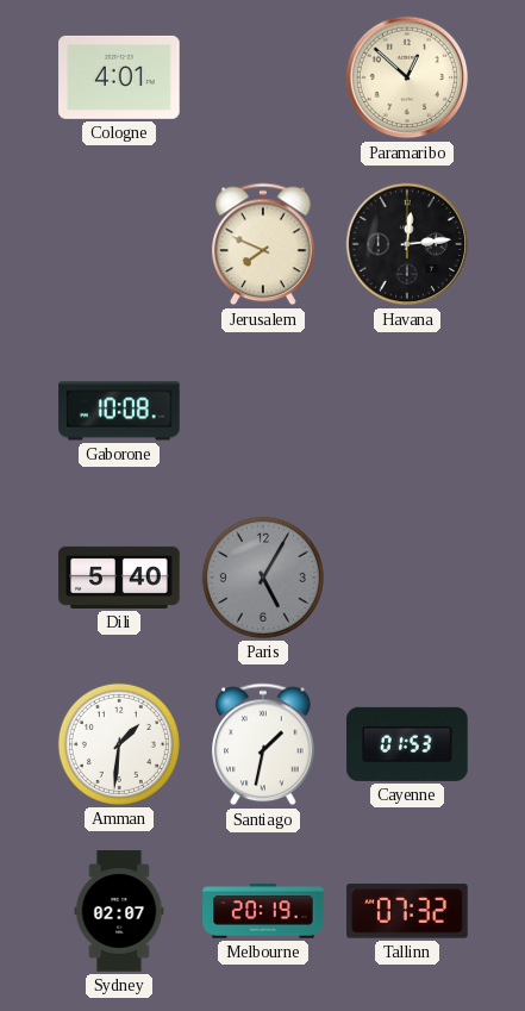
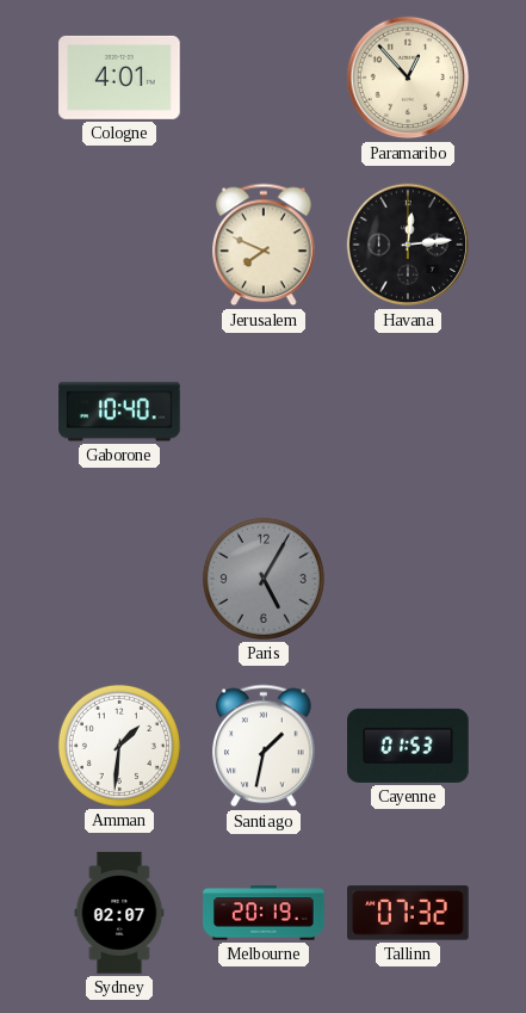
Paramaribo: 12:52 -> 12:53
Gaborone: 10:08 -> 10:40
Dili: 5:40 -> none
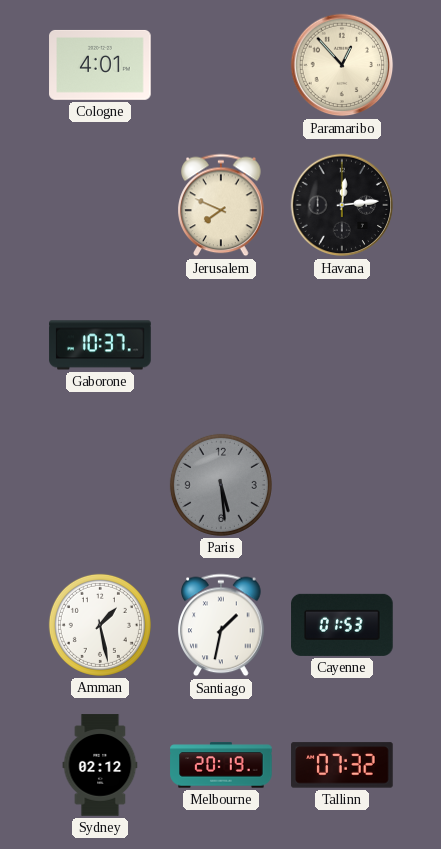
Gaborone: 10:40 -> 10:37
Paris: 5:05 -> 5:29
Amman: 1:31 -> 1:28
Sydney: 02:07 -> 02:12
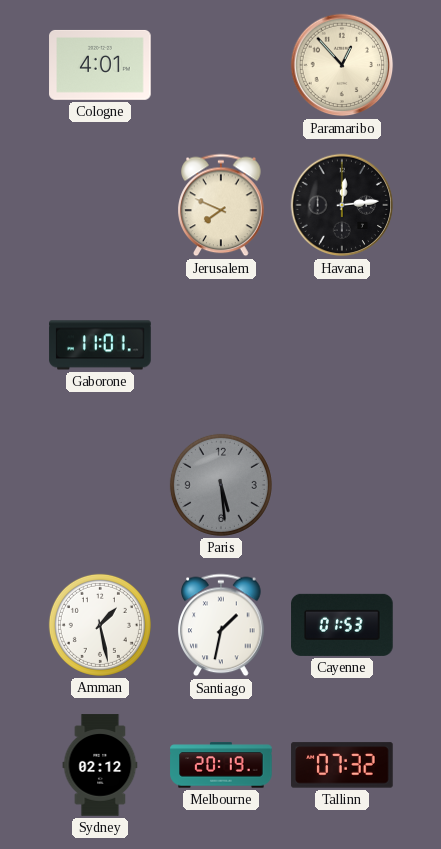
Gaborone: 10:37 -> 11:01
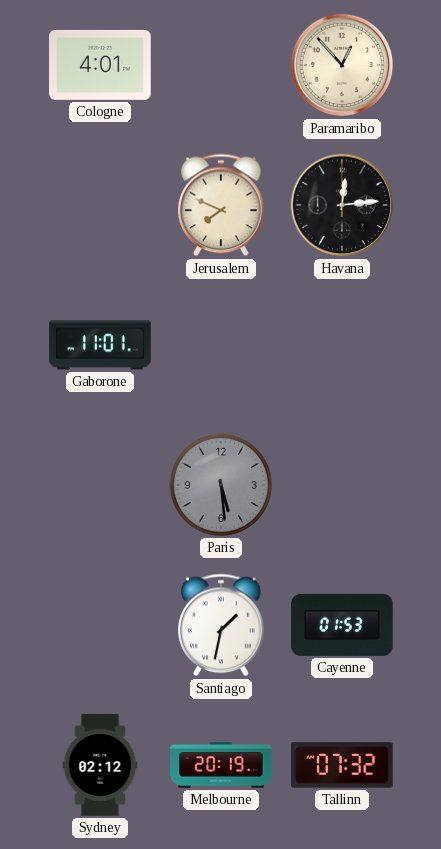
Amman: 1:28 -> none
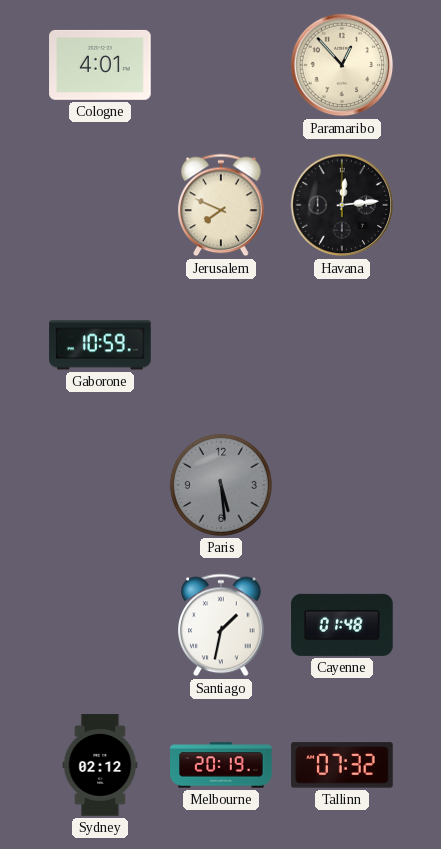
Gaborone: 11:01 -> 10:59
Cayenne: 01:53 -> 01:48
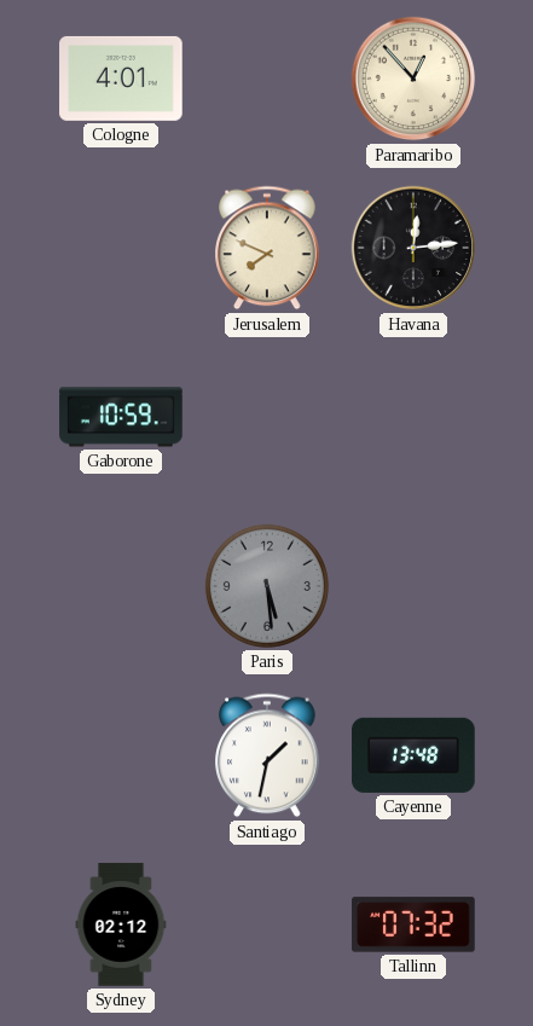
Cayenne: 01:48 -> 13:48
Melbourne: 20:19 -> none
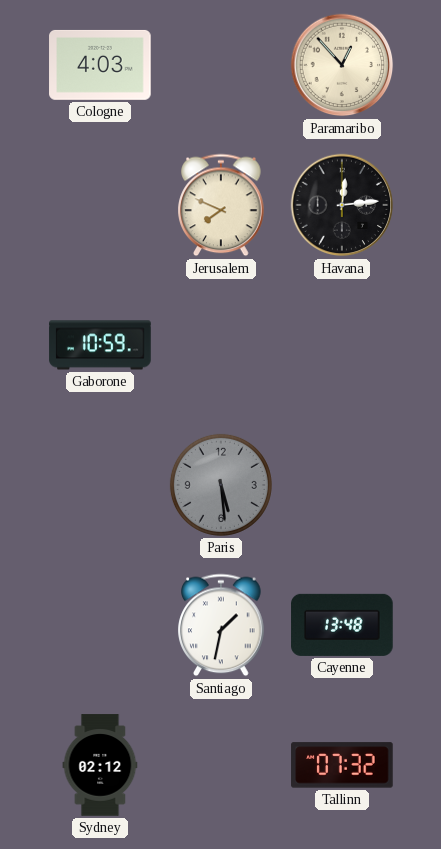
Cologne: 4:01 -> 4:03
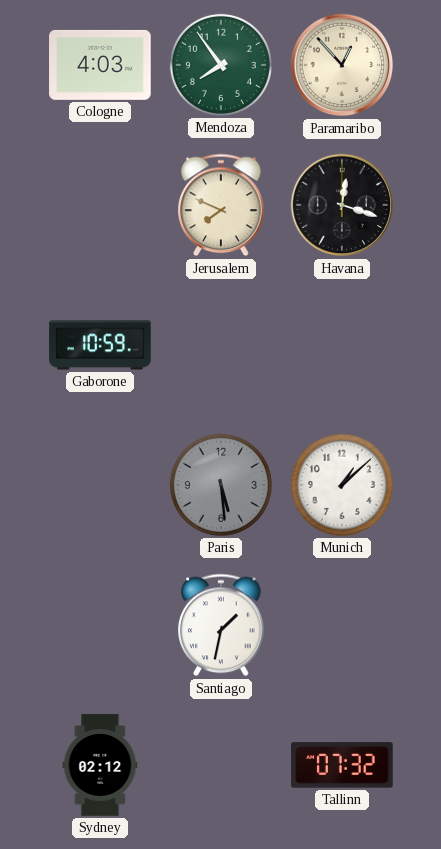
Mendoza: none -> 7:54
Havana: 12:14 -> 12:18
Munich: none -> 1:08
Cayenne: 13:48 -> none
